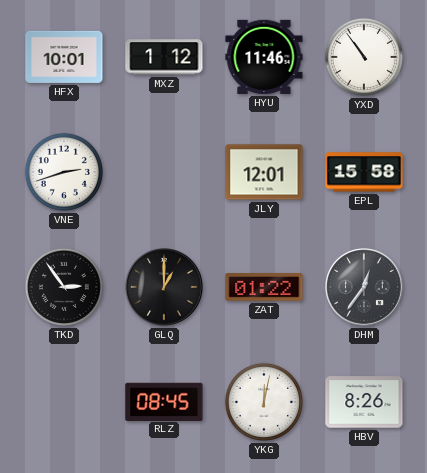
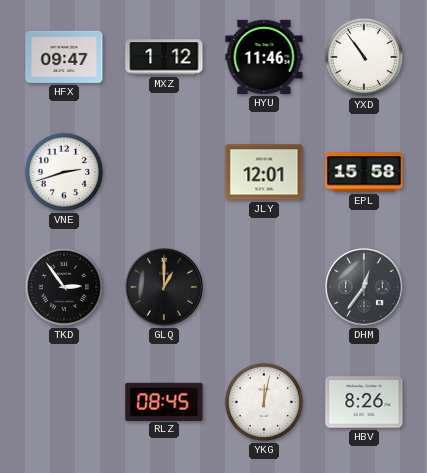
HFX: 10:01 -> 09:47
ZAT: 01:22 -> none
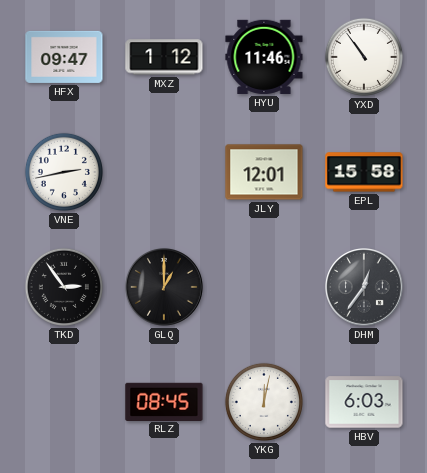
VNE: 2:42 -> 2:43
HBV: 8:26 -> 6:03
